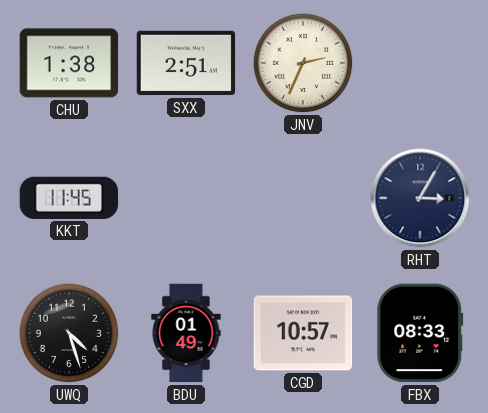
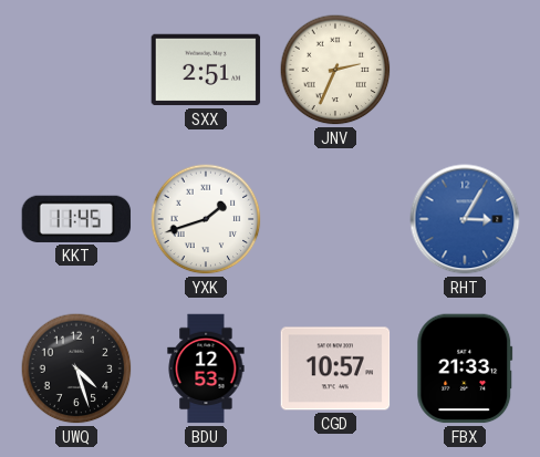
CHU: 1:38 -> none
YXK: none -> 1:42
RHT dial: navy -> blue
BDU: 01:49 -> 12:53
FBX: 08:33 -> 21:33
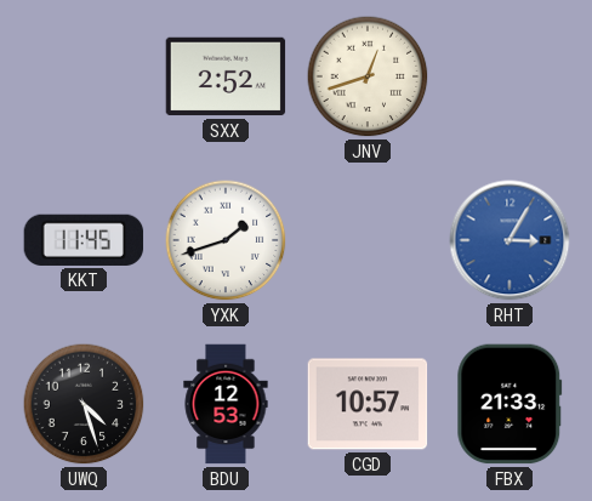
SXX: 2:51 -> 2:52
JNV: 2:34 -> 12:42
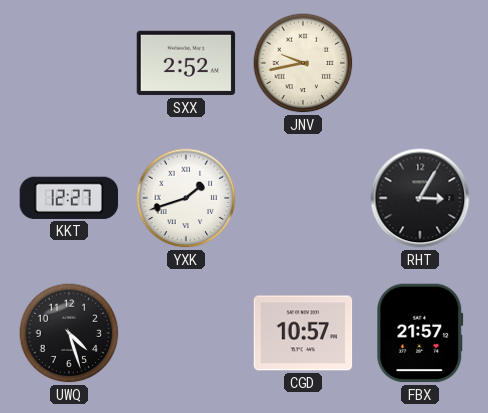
JNV: 12:42 -> 9:43
KKT: 11:45 -> 12:27
RHT dial: blue -> black
BDU: 12:53 -> none
FBX: 21:33 -> 21:57
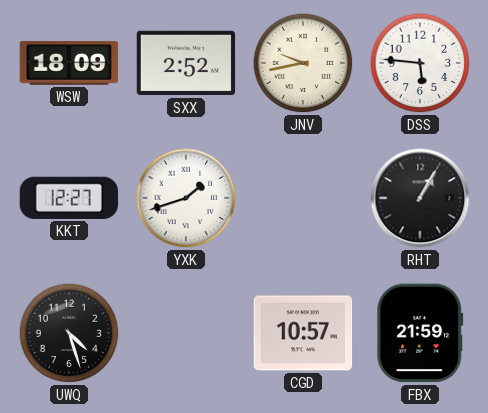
WSW: none -> 18:09
DSS: none -> 5:46
RHT: 3:05 -> 1:05
FBX: 21:57 -> 21:59
